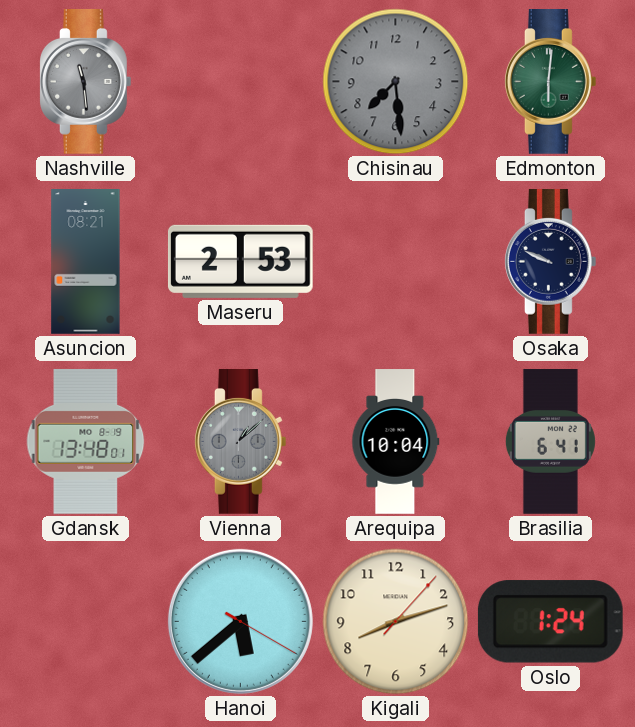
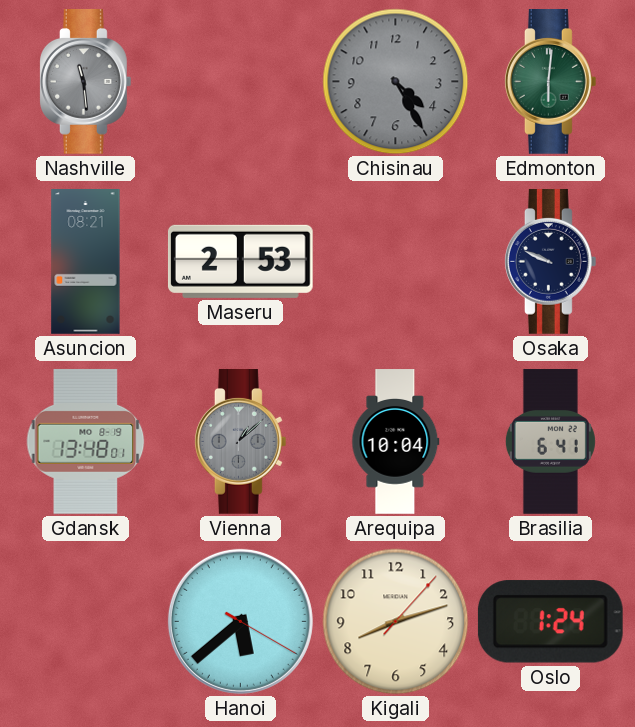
Chisinau: 7:29 -> 4:25
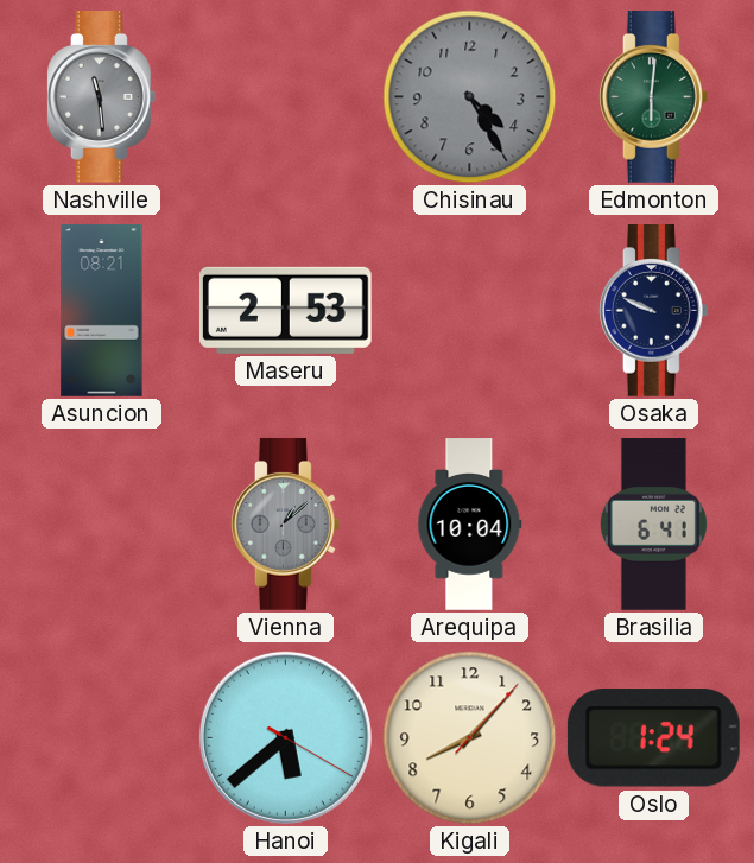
Gdansk: 13:48 -> none
Kigali: 8:12 -> 8:07
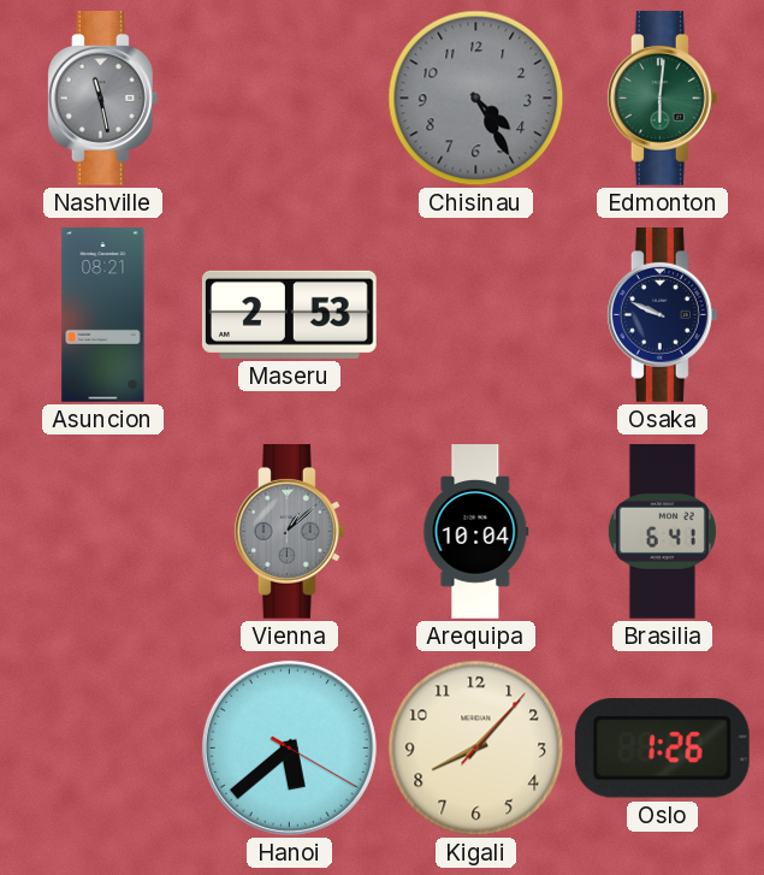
Nashville: 11:29 -> 11:28
Oslo: 1:24 -> 1:26
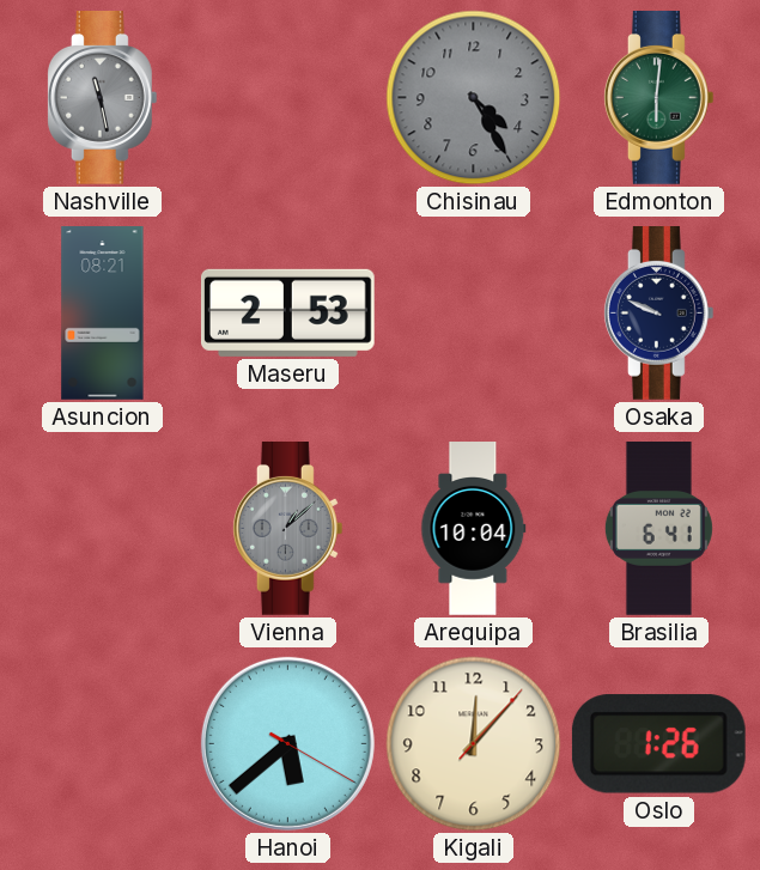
Kigali: 8:07 -> 12:07
